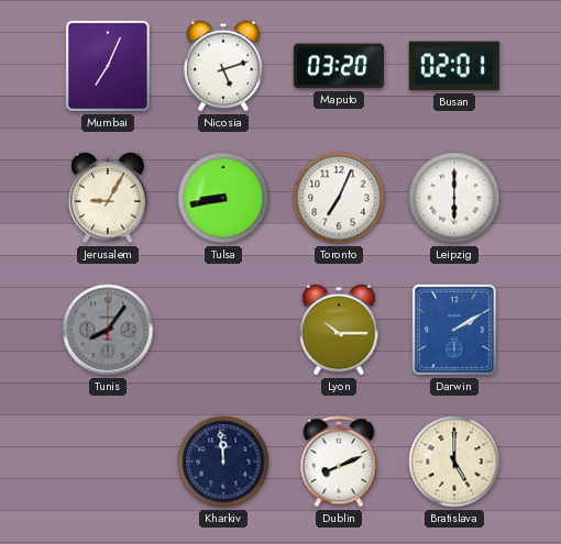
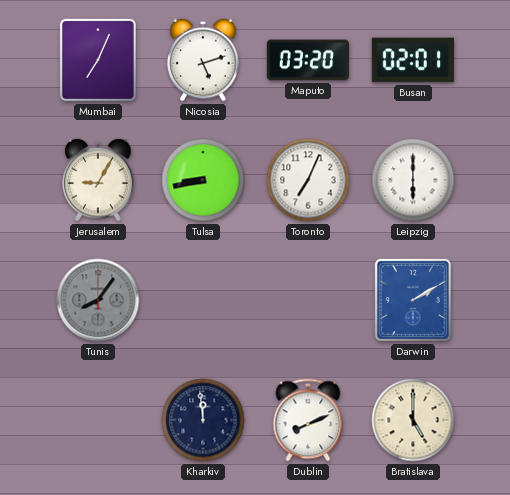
Lyon: 10:15 -> none
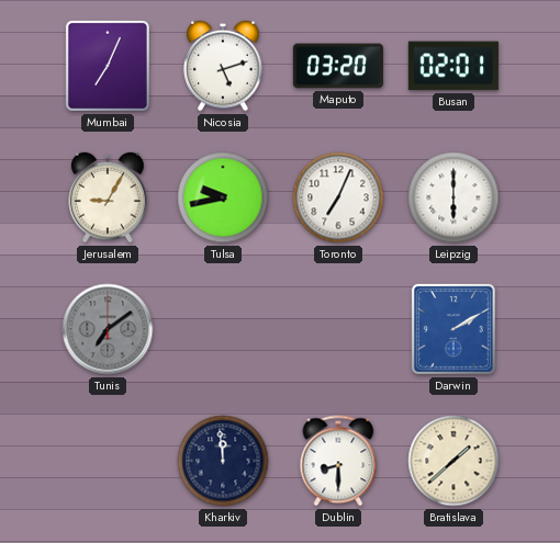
Tulsa: 8:43 -> 9:43
Tunis: 8:06 -> 7:09
Dublin: 8:11 -> 8:30
Bratislava: 5:00 -> 1:38
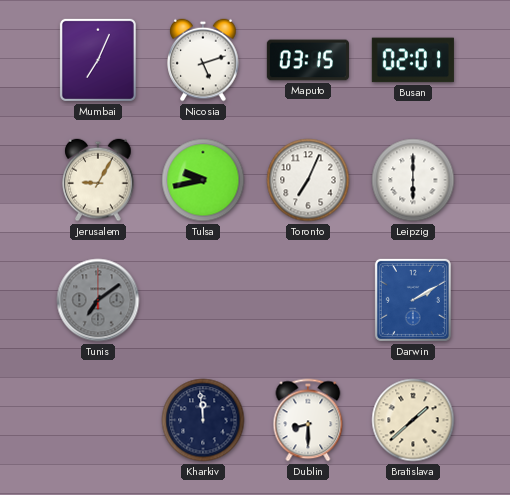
Maputo: 03:20 -> 03:15
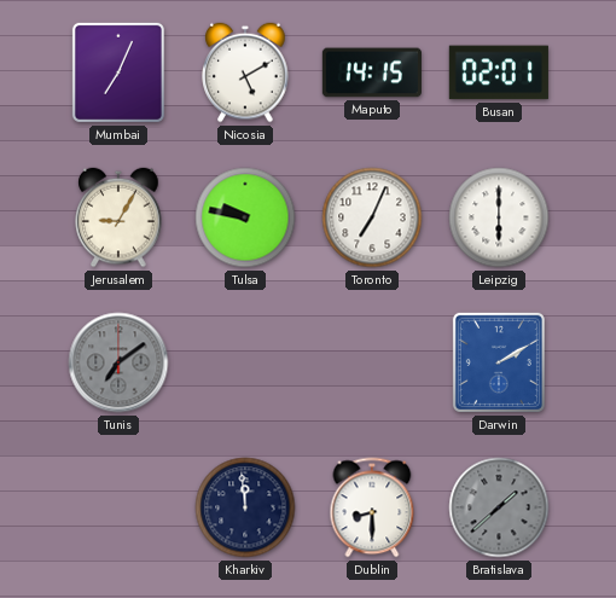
Nicosia: 5:12 -> 5:10
Maputo: 03:15 -> 14:15
Tulsa: 9:43 -> 9:47
Bratislava dial: cream -> grey
